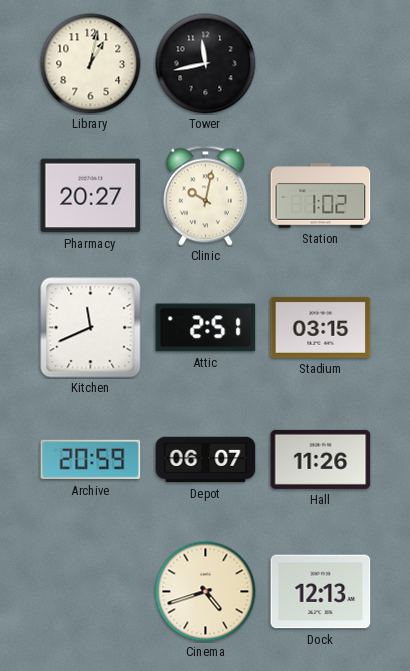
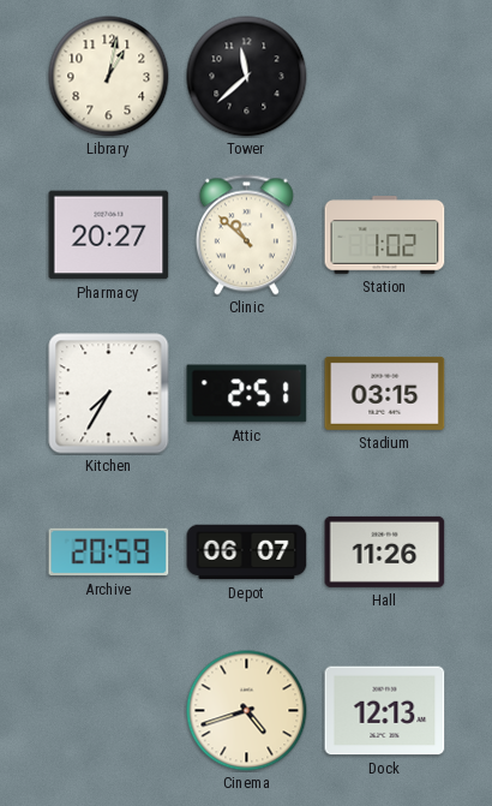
Tower: 11:43 -> 11:38
Clinic: 10:02 -> 10:52
Kitchen: 11:41 -> 7:35
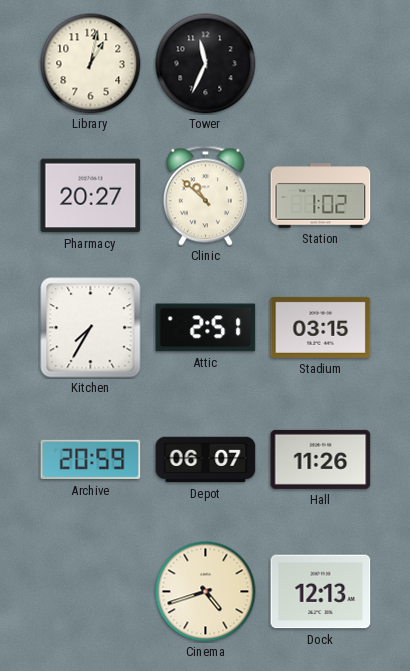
Tower: 11:38 -> 11:34
